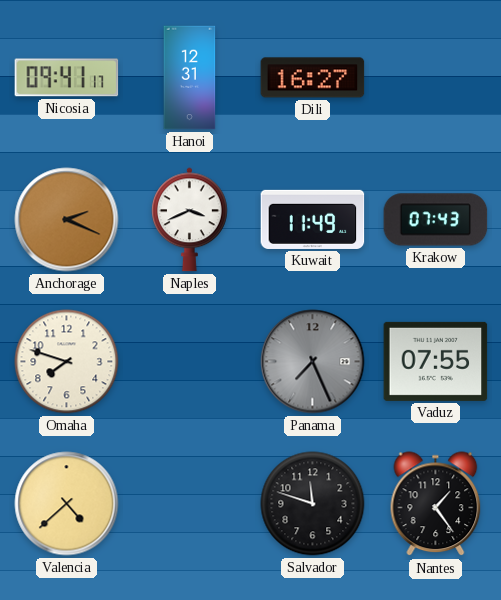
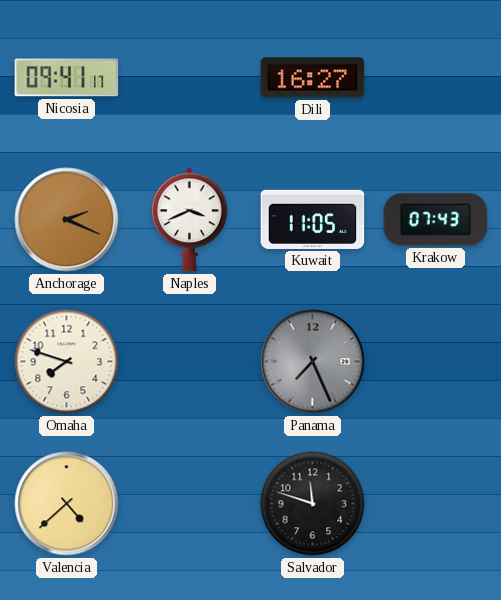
Hanoi: 12:31 -> none
Kuwait: 11:49 -> 11:05
Vaduz: 07:55 -> none
Nantes: 1:24 -> none
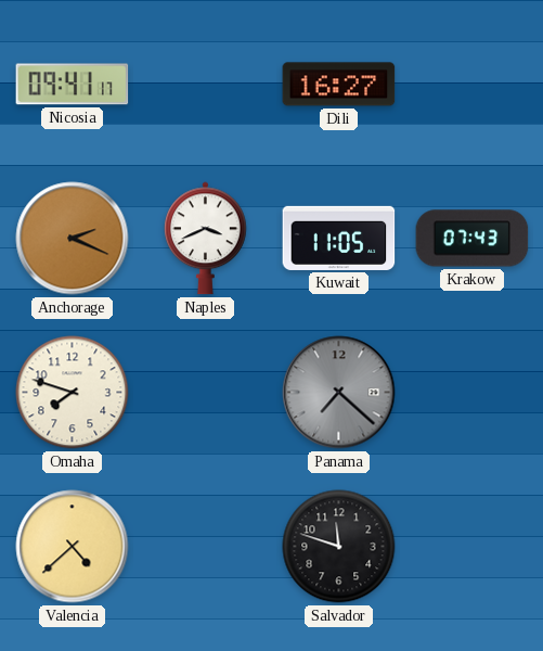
Panama: 7:26 -> 7:22
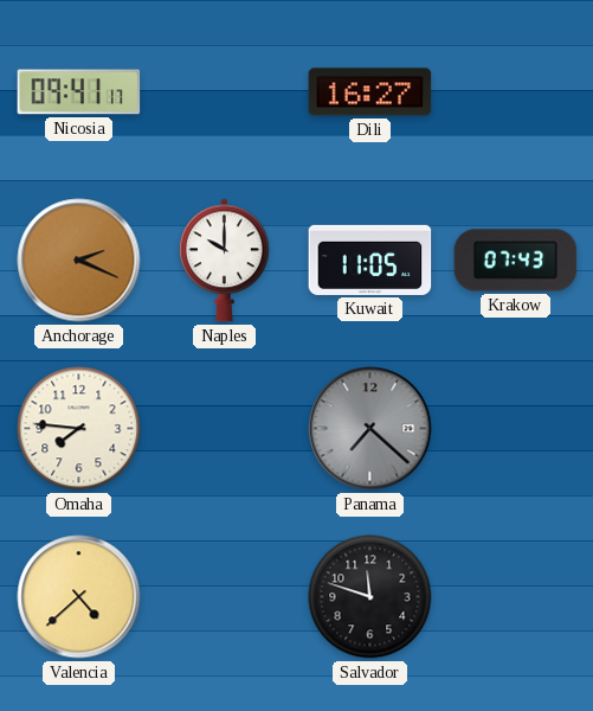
Naples: 3:41 -> 10:00
Omaha: 7:48 -> 7:46
